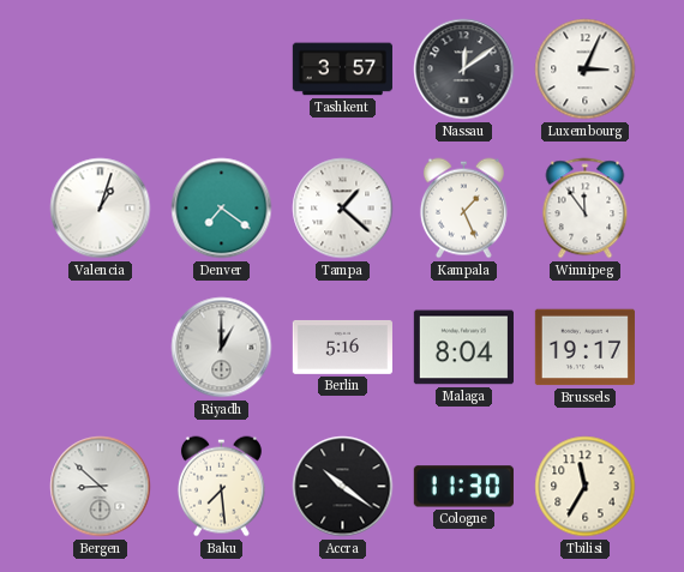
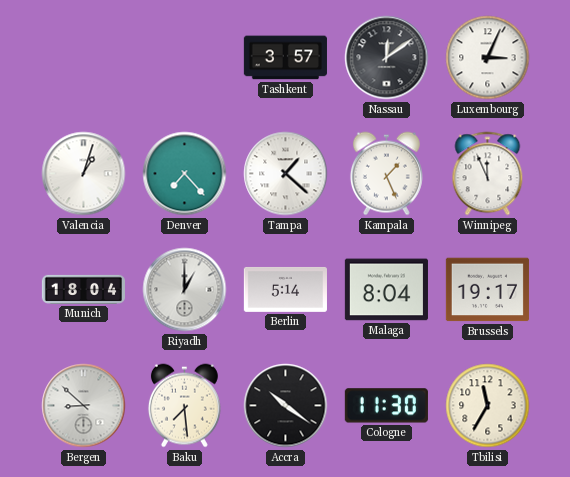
Denver: 7:21 -> 7:23
Winnipeg: 11:54 -> 11:56
Munich: none -> 18:04
Berlin: 5:16 -> 5:14
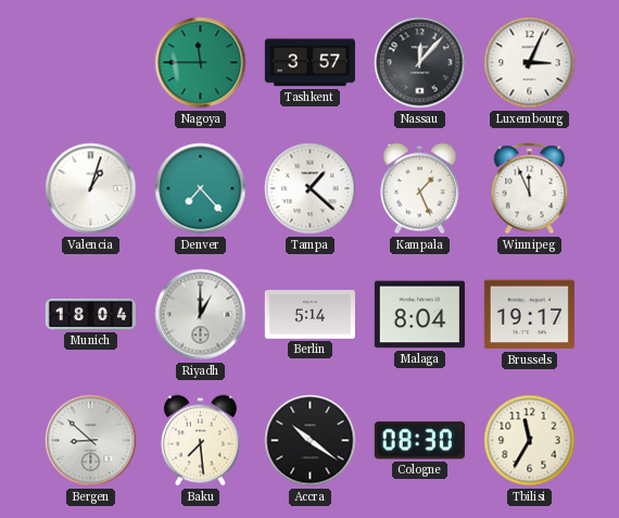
Nagoya: none -> 11:45
Nassau: 12:09 -> 12:07
Cologne: 11:30 -> 08:30
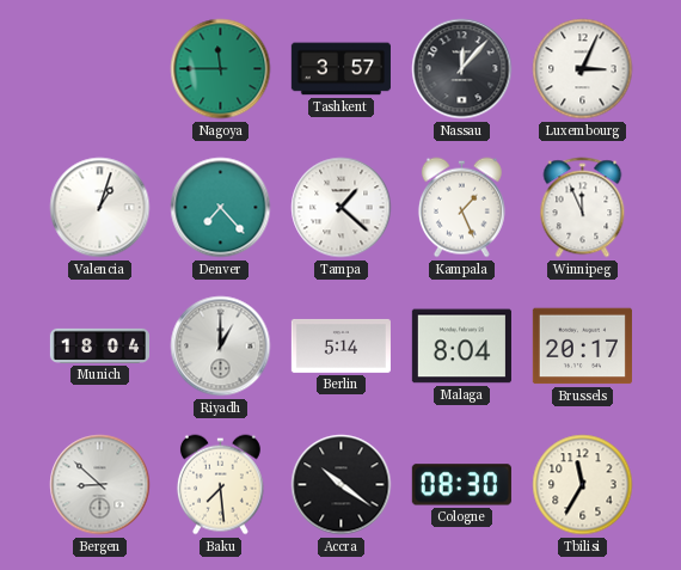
Brussels: 19:17 -> 20:17
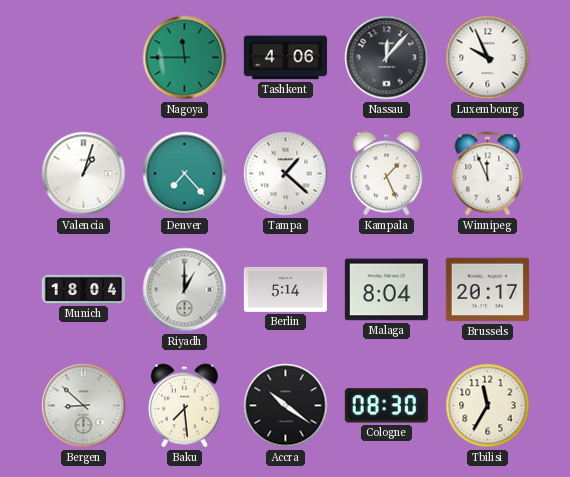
Tashkent: 3:57 -> 4:06
Luxembourg: 3:04 -> 9:56
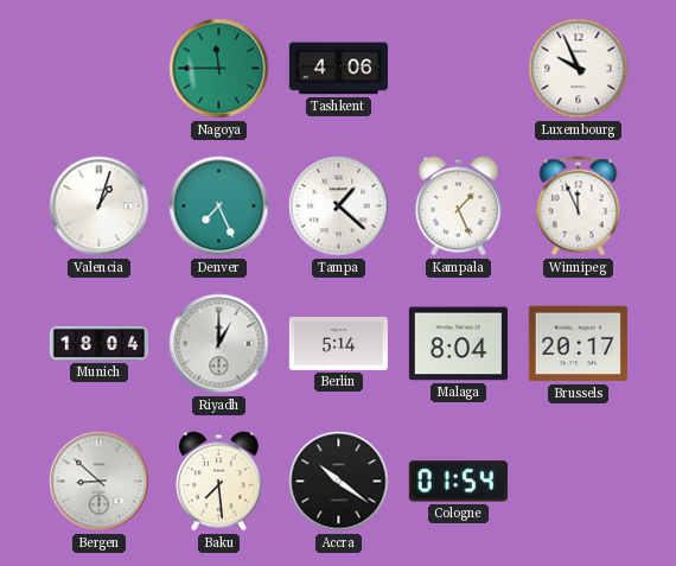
Nassau: 12:07 -> none
Denver: 7:23 -> 7:26
Cologne: 08:30 -> 01:54
Tbilisi: 11:35 -> none
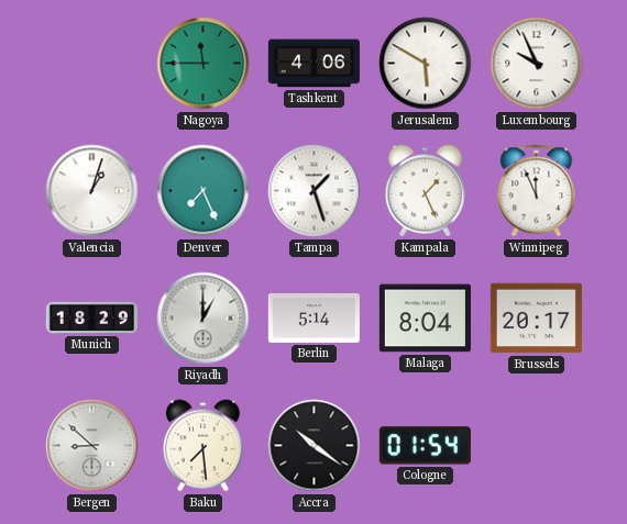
Jerusalem: none -> 5:50
Tampa: 1:22 -> 1:27
Munich: 18:04 -> 18:29
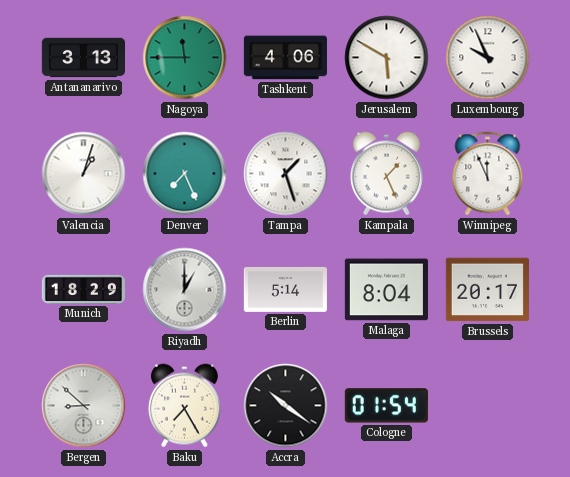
Antananarivo: none -> 3:13
Baku: 7:29 -> 7:25
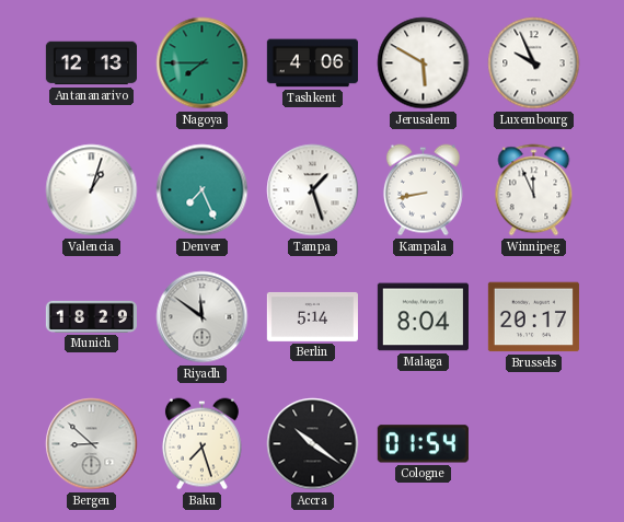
Antananarivo: 3:13 -> 12:13
Nagoya: 11:45 -> 7:45
Kampala: 1:26 -> 8:43
Riyadh: 1:00 -> 11:51
Baku: 7:25 -> 7:27
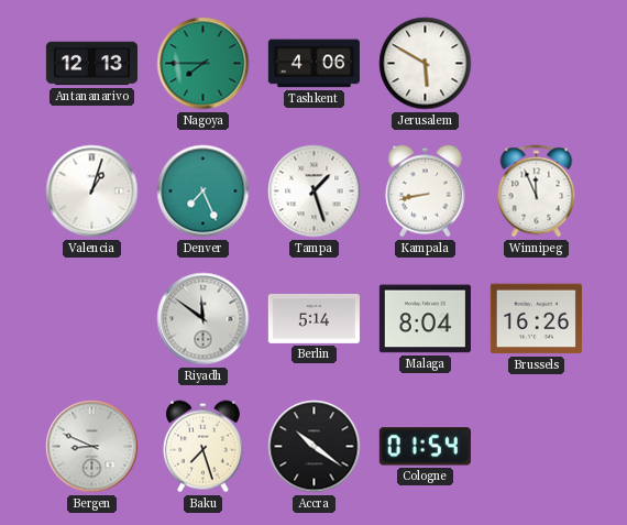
Luxembourg: 9:56 -> none
Munich: 18:29 -> none
Brussels: 20:17 -> 16:26
Bergen: 8:52 -> 8:49
